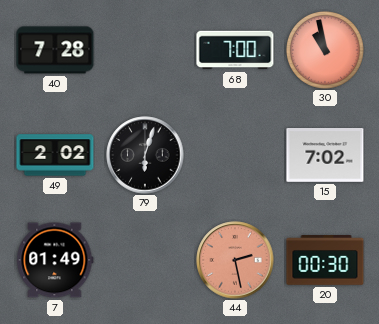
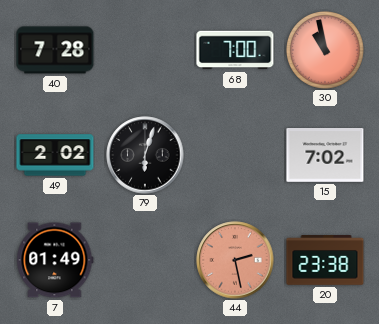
20: 00:30 -> 23:38
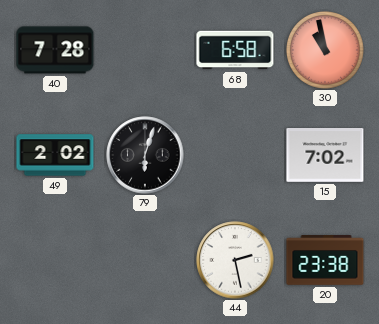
68: 7:00 -> 6:58
7: 01:49 -> none
44 dial: salmon -> white
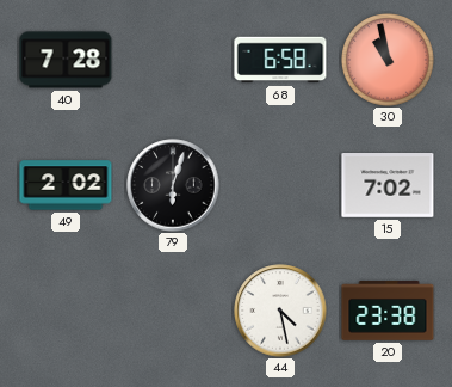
44: 2:28 -> 4:28
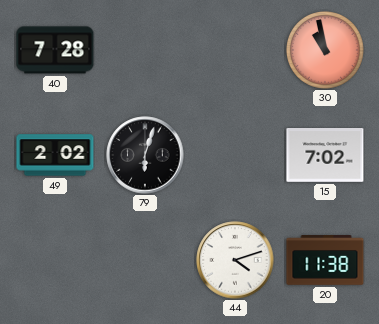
68: 6:58 -> none
44: 4:28 -> 4:12
20: 23:38 -> 11:38
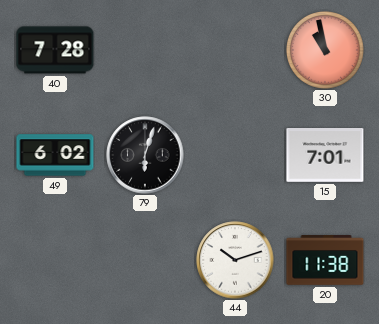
49: 2:02 -> 6:02
15: 7:02 -> 7:01
44: 4:12 -> 10:12
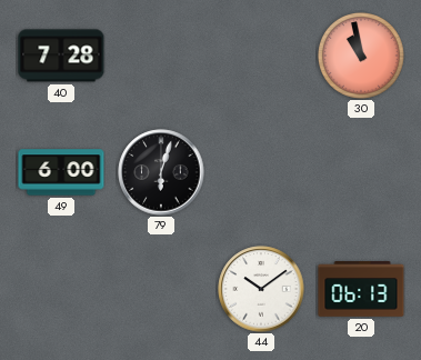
49: 6:02 -> 6:00
15: 7:01 -> none
44: 10:12 -> 10:09
20: 11:38 -> 06:13
